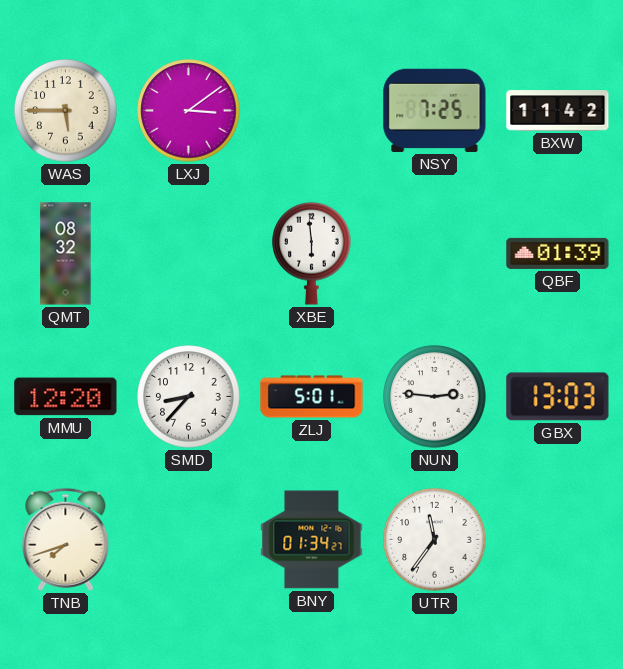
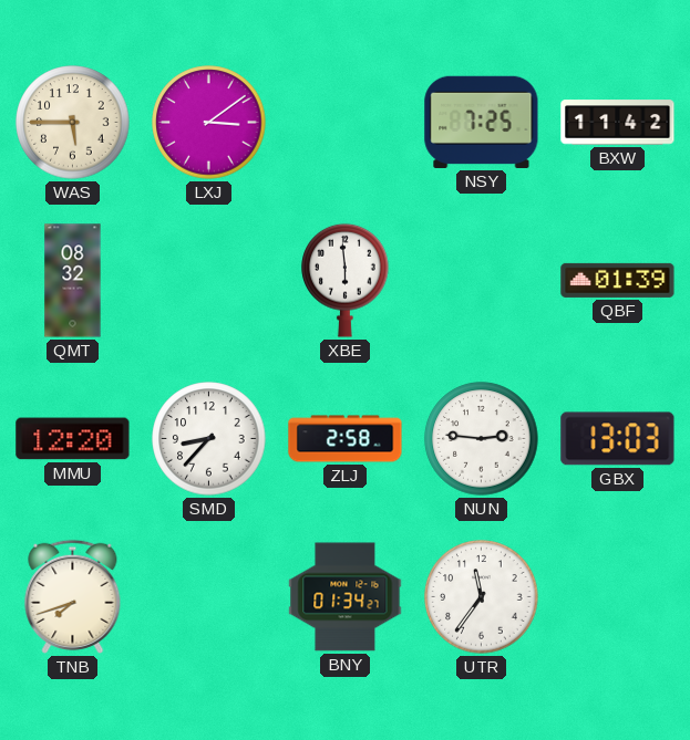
ZLJ: 5:01 -> 2:58
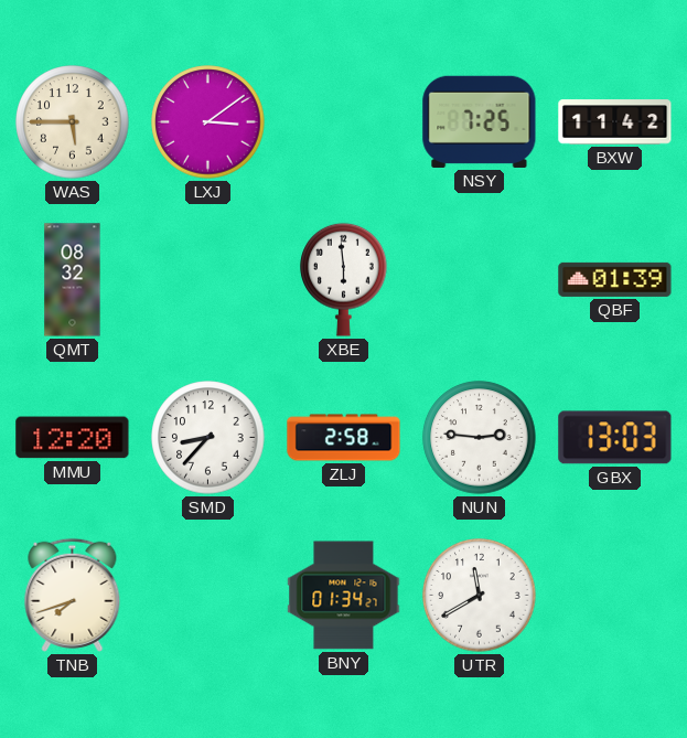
UTR: 11:36 -> 11:40
